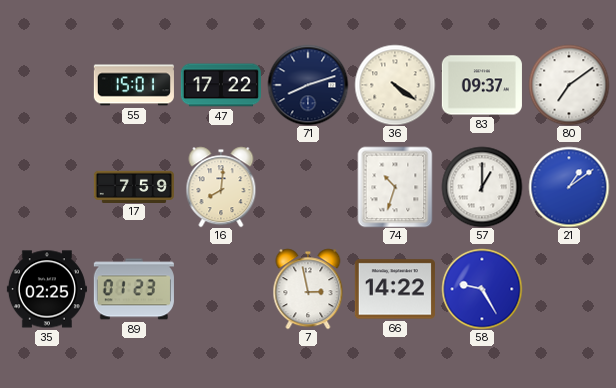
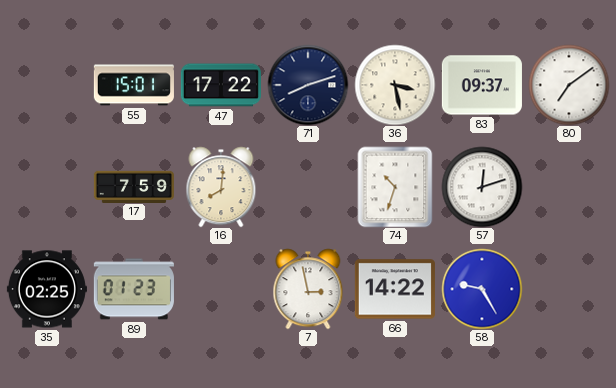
36: 4:21 -> 3:28
57: 1:00 -> 12:12
21: 1:09 -> none
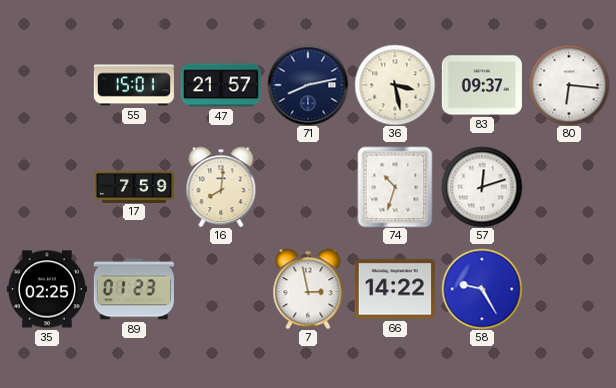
47: 17:22 -> 21:57
71: 8:12 -> 8:13
80: 7:09 -> 6:16
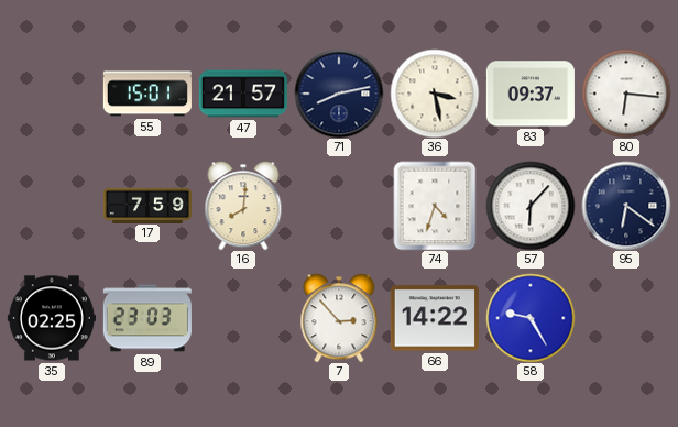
74: 10:33 -> 4:33
57: 12:12 -> 6:07
95: none -> 6:21
89: 01:23 -> 23:03
7: 2:58 -> 2:53
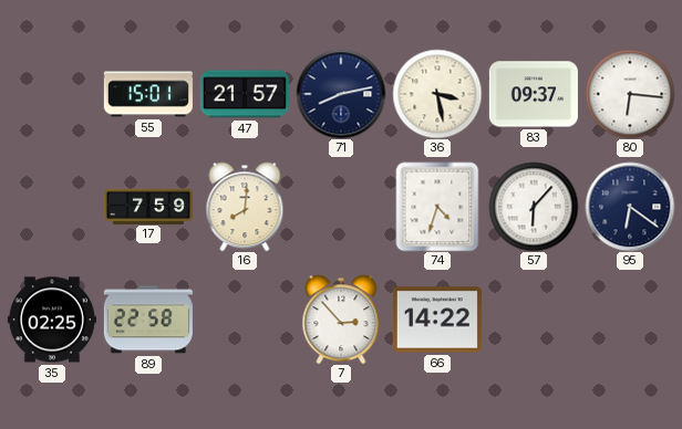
89: 23:03 -> 22:58
58: 9:25 -> none
